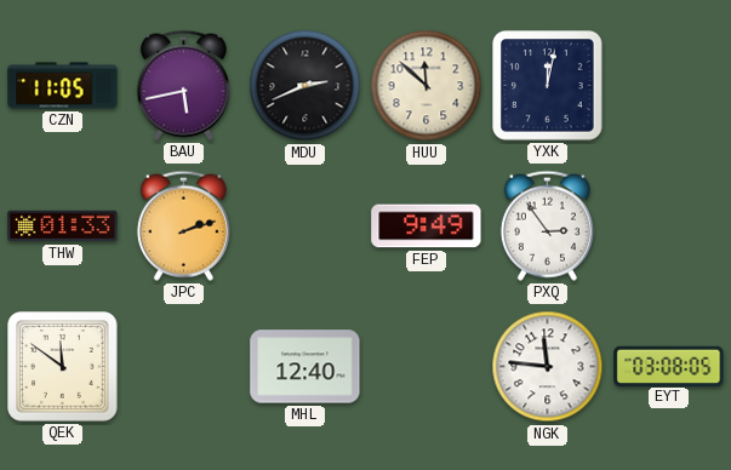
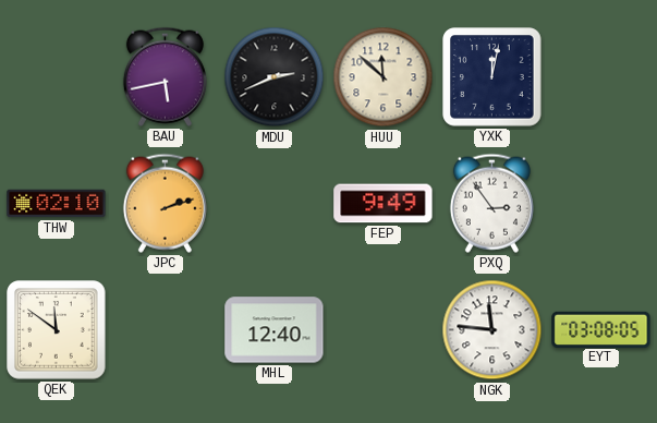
CZN: 11:05 -> none
THW: 01:33 -> 02:10
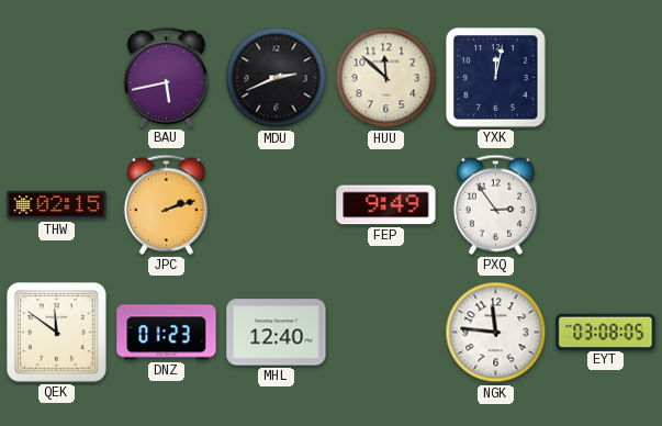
THW: 02:10 -> 02:15
DNZ: none -> 01:23
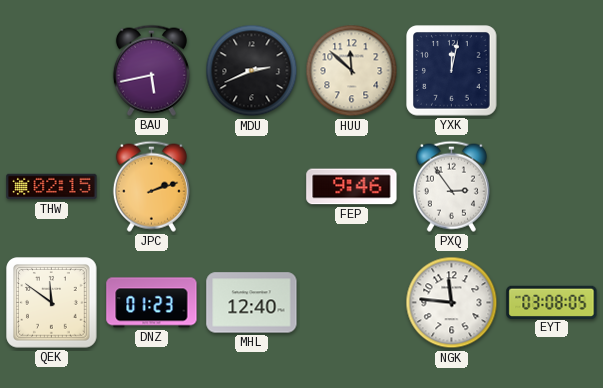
FEP: 9:49 -> 9:46
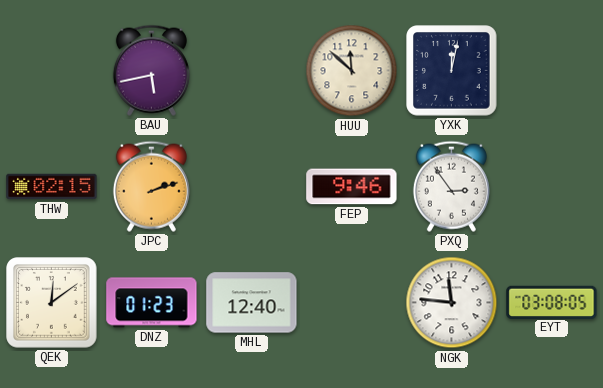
MDU: 2:41 -> none
QEK: 11:51 -> 12:09
